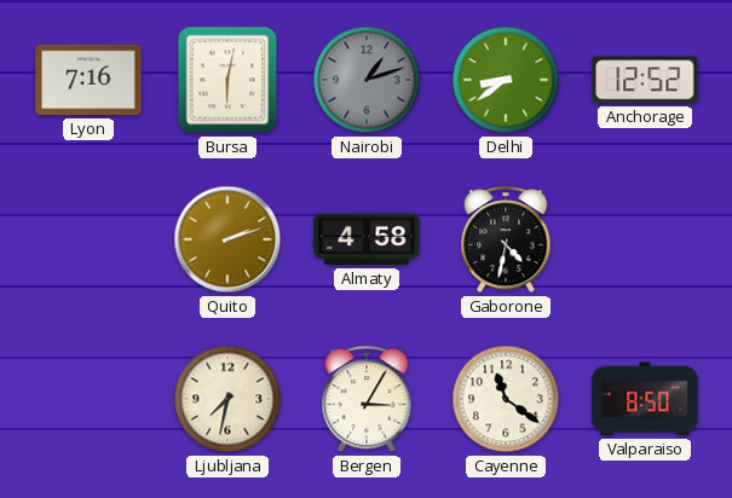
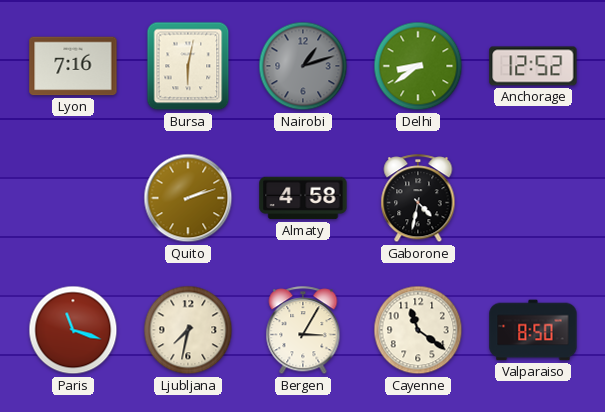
Paris: none -> 11:18
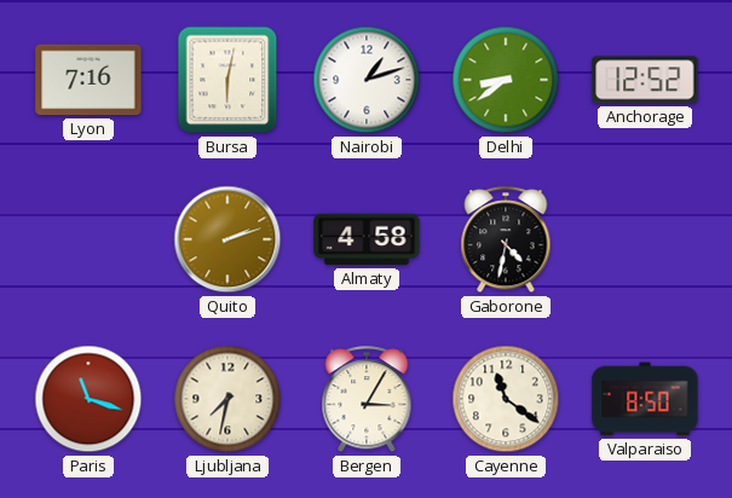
Nairobi dial: grey -> white
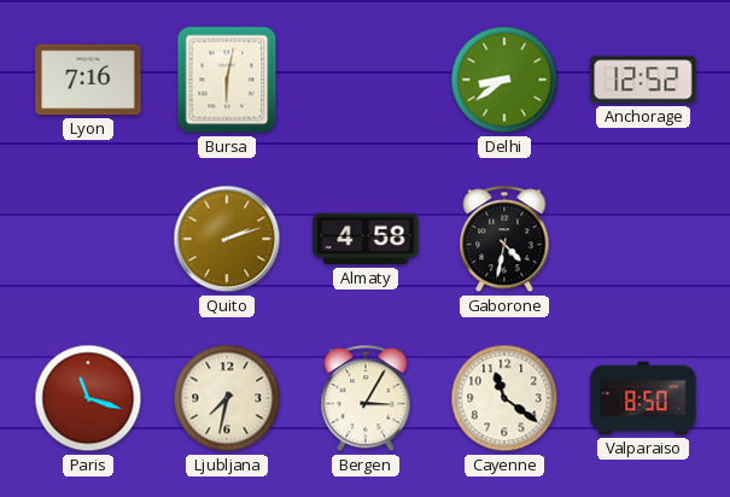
Nairobi: 1:12 -> none
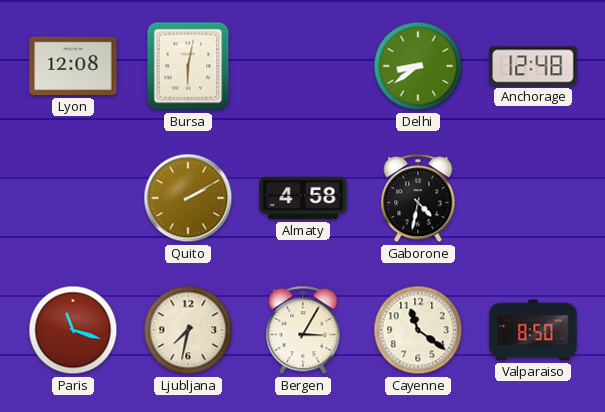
Lyon: 7:16 -> 12:08
Anchorage: 12:52 -> 12:48
Quito: 2:12 -> 2:10
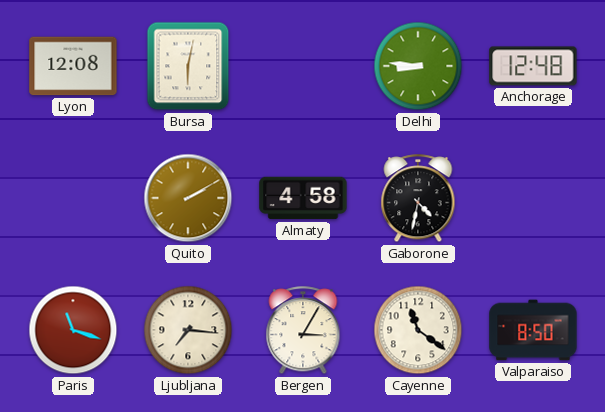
Delhi: 8:39 -> 8:46
Ljubljana: 7:32 -> 7:16
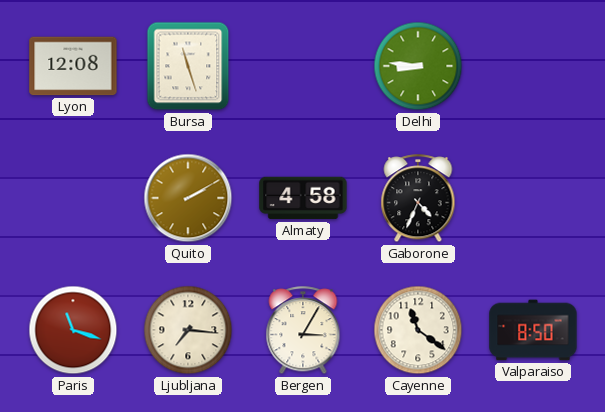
Bursa: 6:02 -> 11:27
Anchorage: 12:48 -> none
Gaborone: 4:32 -> 4:34
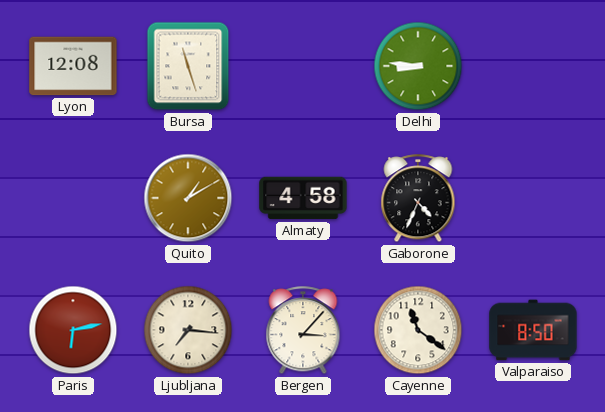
Quito: 2:10 -> 1:10
Paris: 11:18 -> 6:13
Bergen: 3:05 -> 3:07
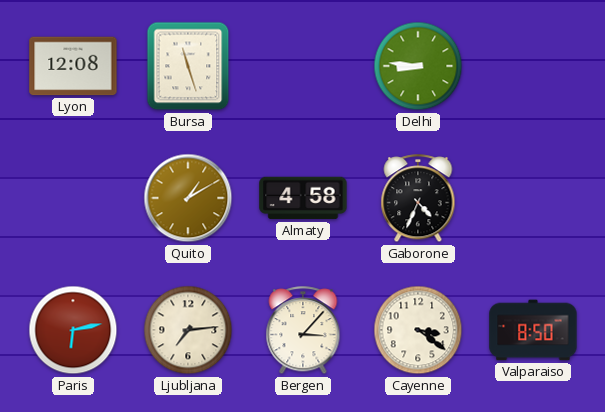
Ljubljana: 7:16 -> 7:14
Cayenne: 11:21 -> 3:21
